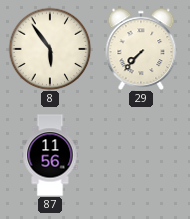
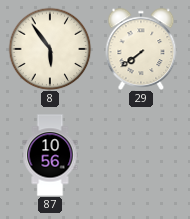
29: 7:37 -> 7:39
87: 11:56 -> 10:56
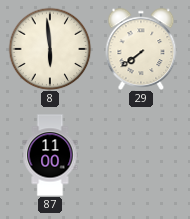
8: 5:54 -> 5:59
87: 10:56 -> 11:00
